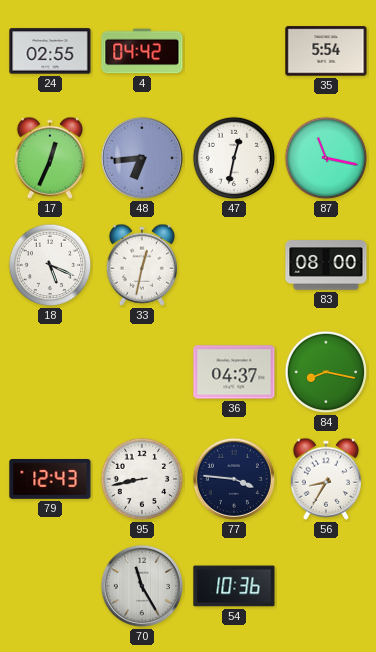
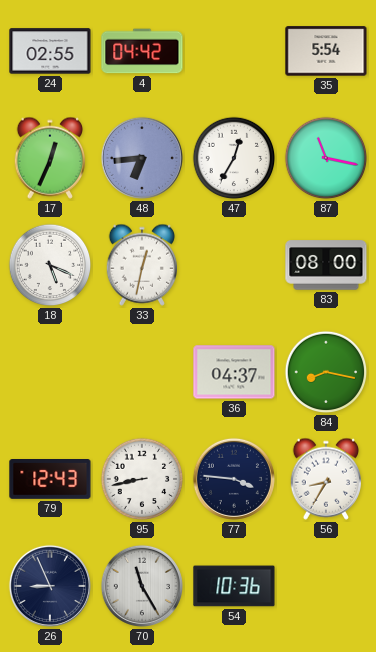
47: 12:32 -> 12:35
26: none -> 8:56
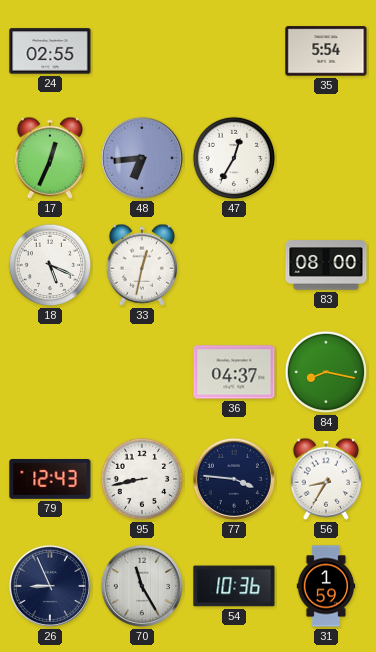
4: 04:42 -> none
87: 11:17 -> none
31: none -> 1:59
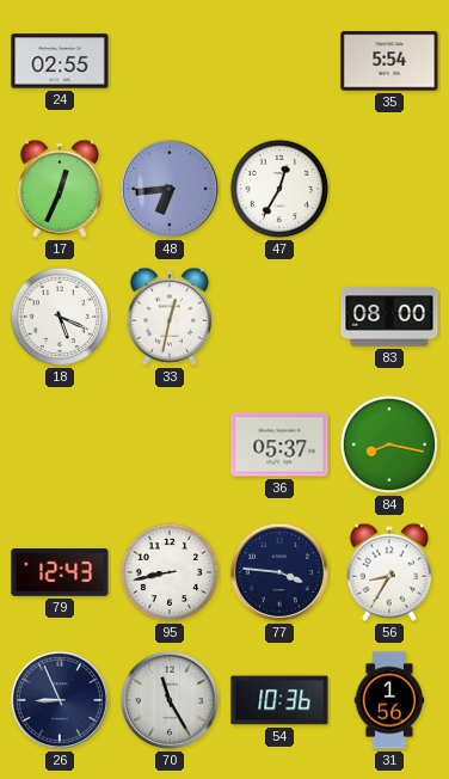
36: 04:37 -> 05:37
31: 1:59 -> 1:56
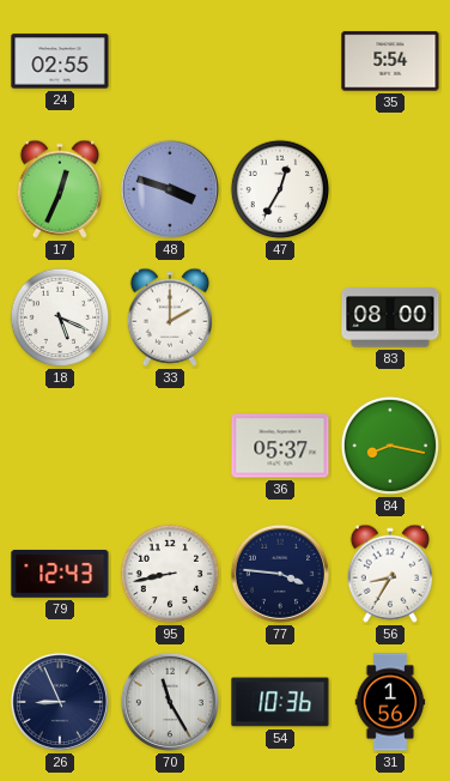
48: 6:44 -> 3:48
33: 12:32 -> 2:00
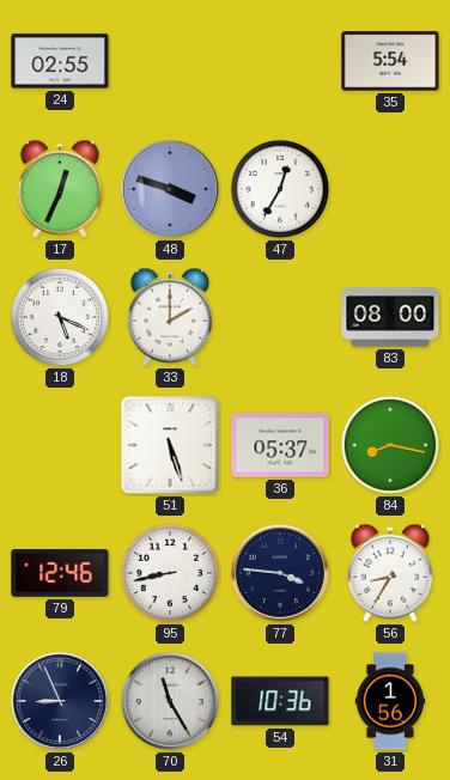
51: none -> 5:27
79: 12:43 -> 12:46
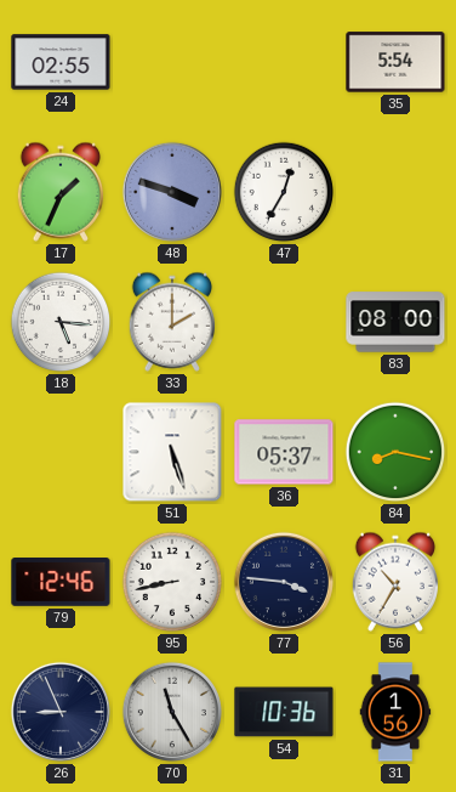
17: 12:34 -> 1:34
18: 5:19 -> 5:16
56: 8:35 -> 10:35
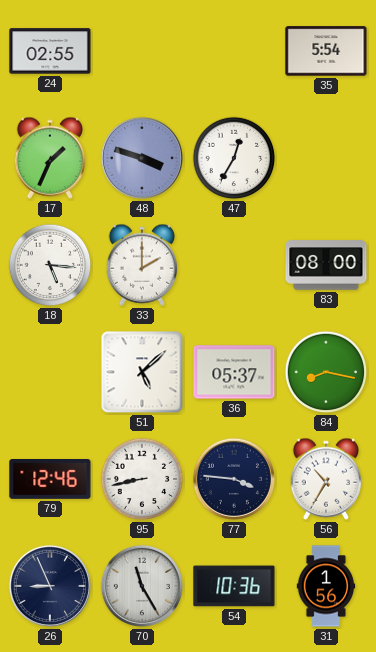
51: 5:27 -> 5:08
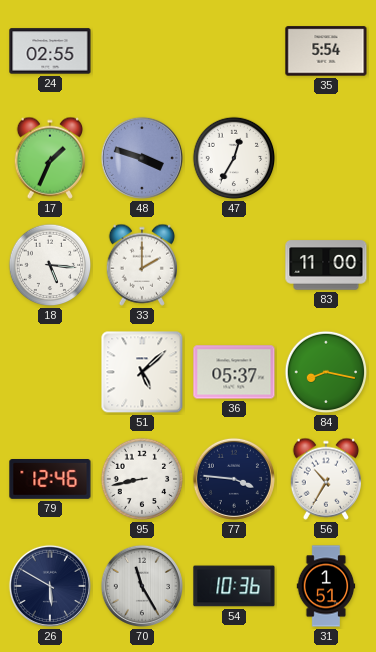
83: 08:00 -> 11:00
26: 8:56 -> 5:50
31: 1:56 -> 1:51
